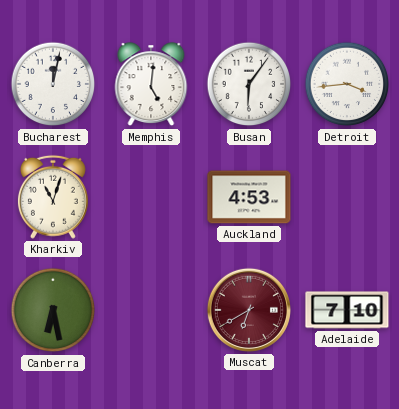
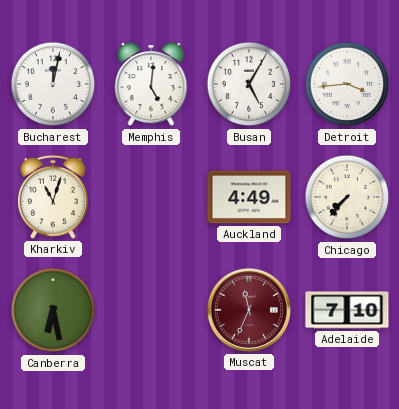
Busan: 6:06 -> 5:05
Auckland: 4:53 -> 4:49
Chicago: none -> 7:37
Muscat: 6:40 -> 11:34
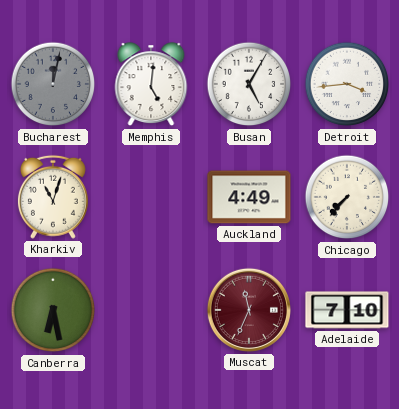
Bucharest dial: white -> grey
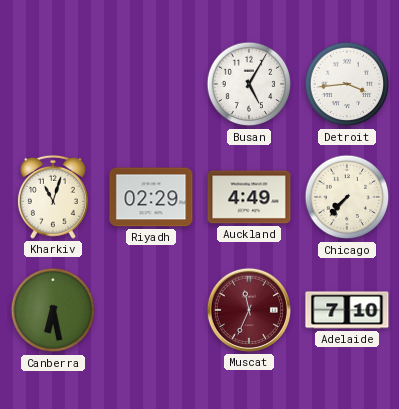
Bucharest: 12:02 -> none
Memphis: 5:01 -> none
Riyadh: none -> 02:29
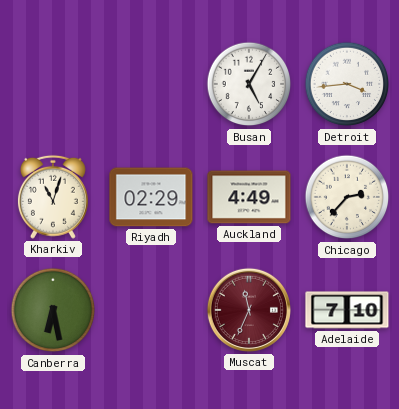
Chicago: 7:37 -> 2:37
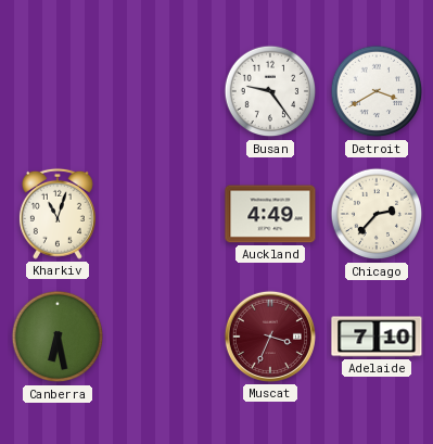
Busan: 5:05 -> 9:24
Detroit: 3:44 -> 3:40
Riyadh: 02:29 -> none
Muscat: 11:34 -> 3:34
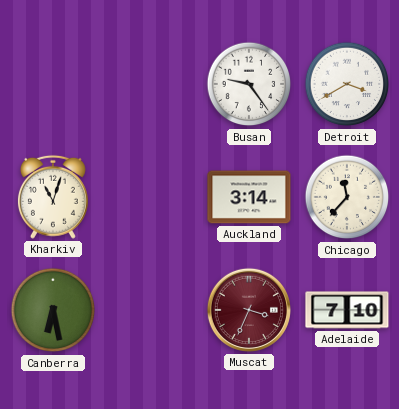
Auckland: 4:49 -> 3:14
Chicago: 2:37 -> 11:37
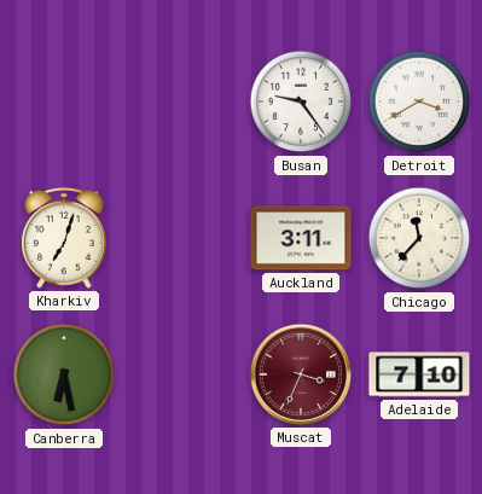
Kharkiv: 11:03 -> 7:03
Auckland: 3:14 -> 3:11
